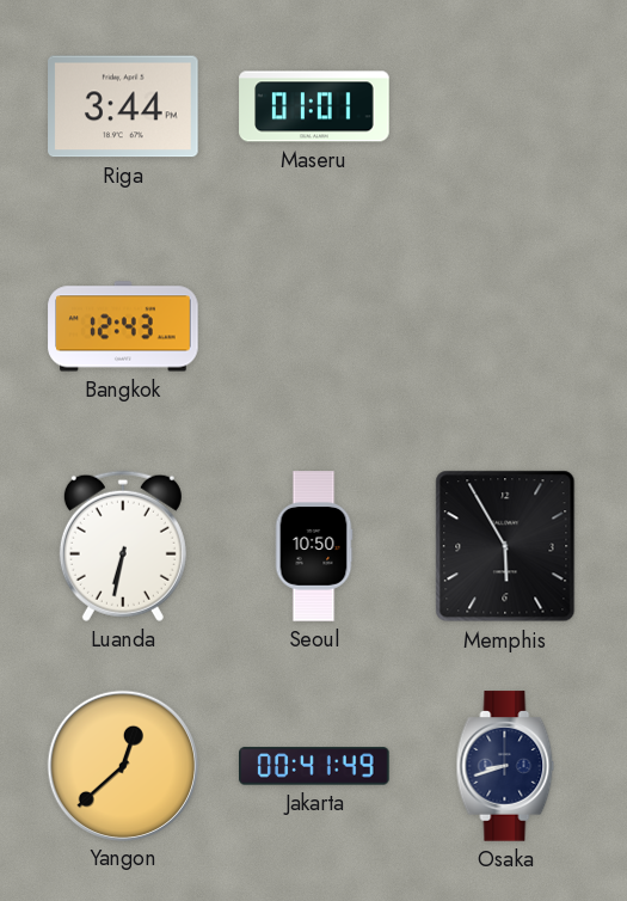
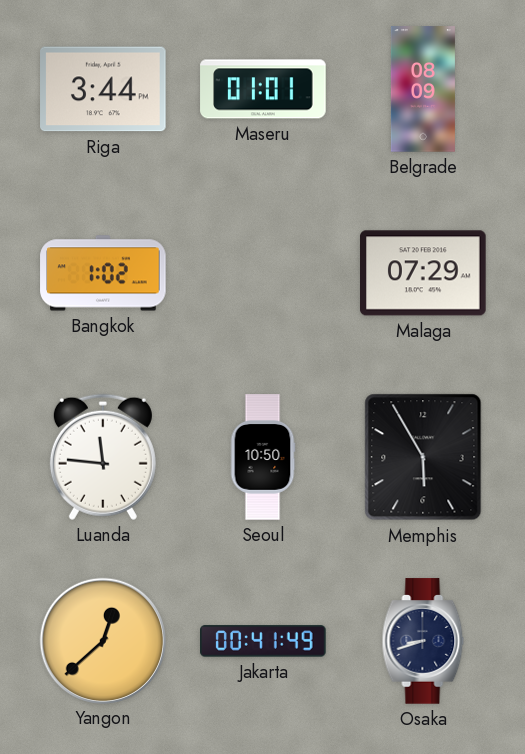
Belgrade: none -> 08:09
Bangkok: 12:43 -> 1:02
Malaga: none -> 07:29
Luanda: 6:32 -> 11:46
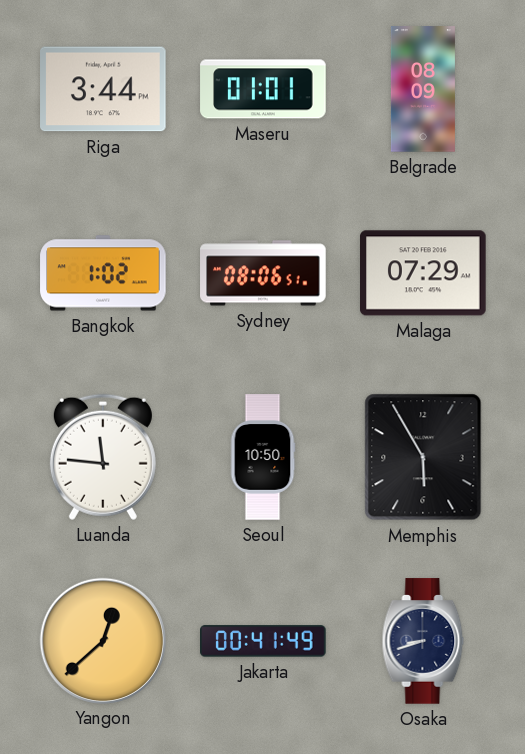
Sydney: none -> 08:06
